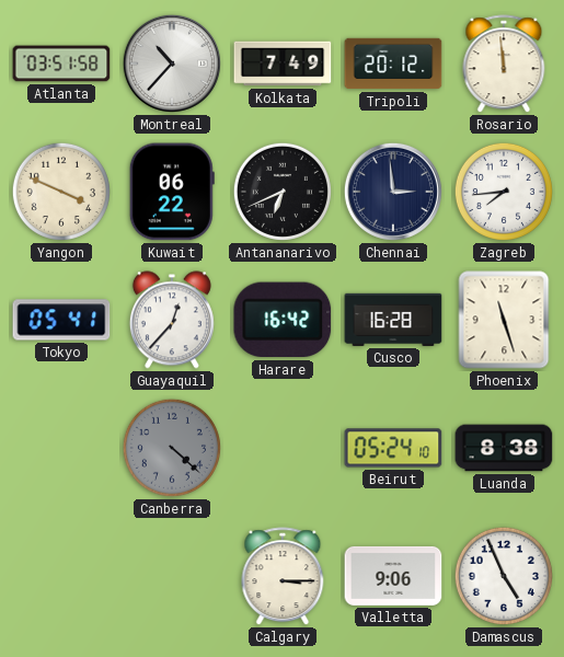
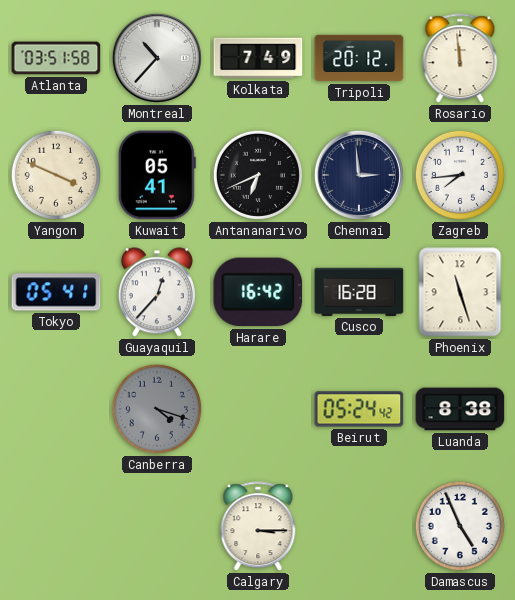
Kuwait: 06:22 -> 05:41
Canberra: 4:22 -> 4:18
Beirut: 05:24:10 -> 05:24:42
Valletta: 9:06 -> none
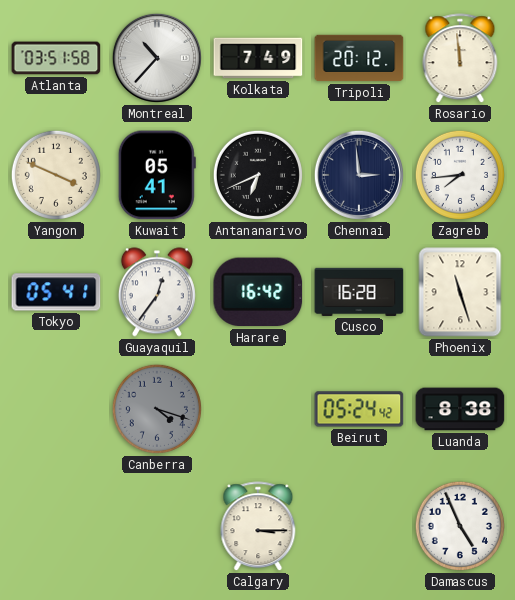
Guayaquil: 12:37 -> 12:36
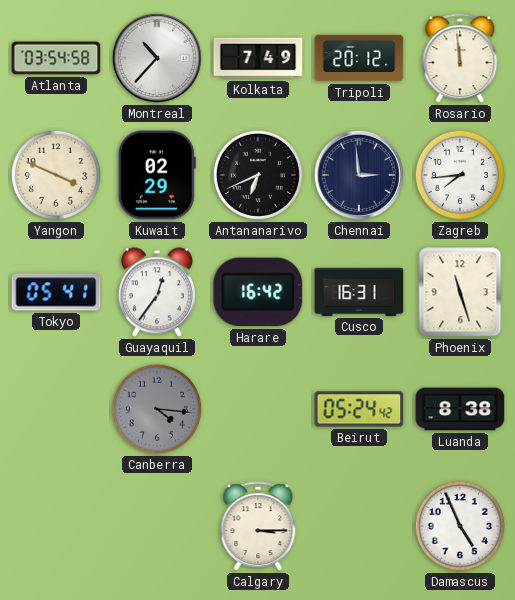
Atlanta: 03:51 -> 03:54
Kuwait: 05:41 -> 02:29
Cusco: 16:28 -> 16:31
Canberra: 4:18 -> 4:16
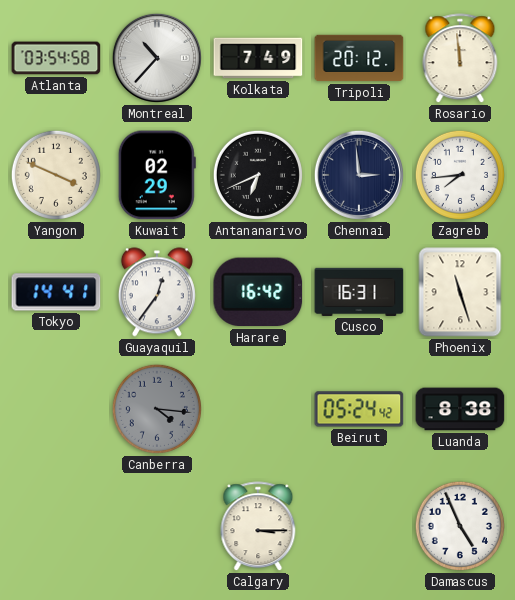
Tokyo: 05:41 -> 14:41
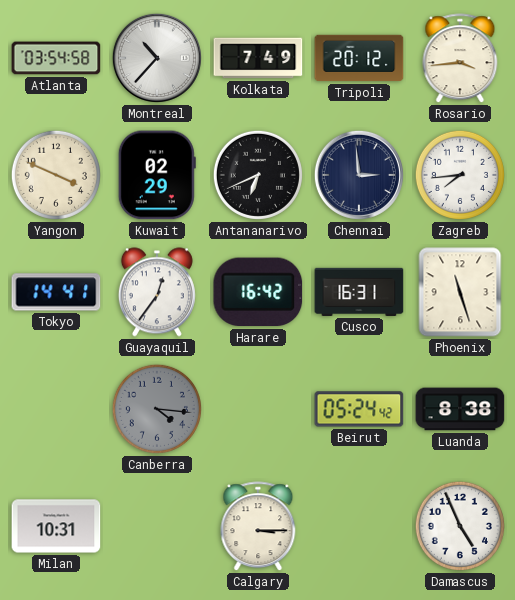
Rosario: 11:59 -> 3:44
Milan: none -> 10:31
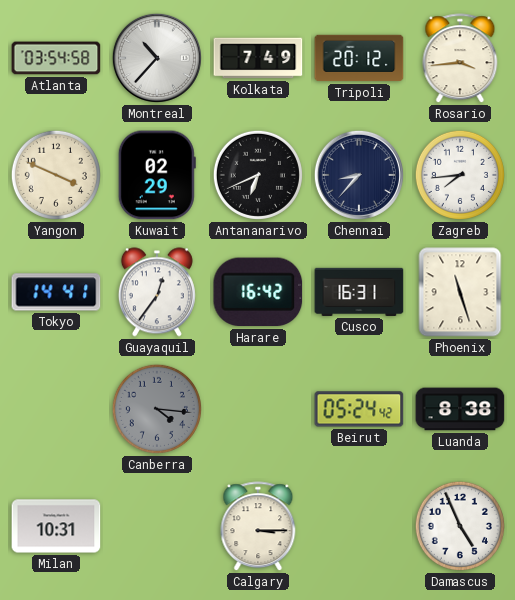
Chennai: 2:59 -> 8:37
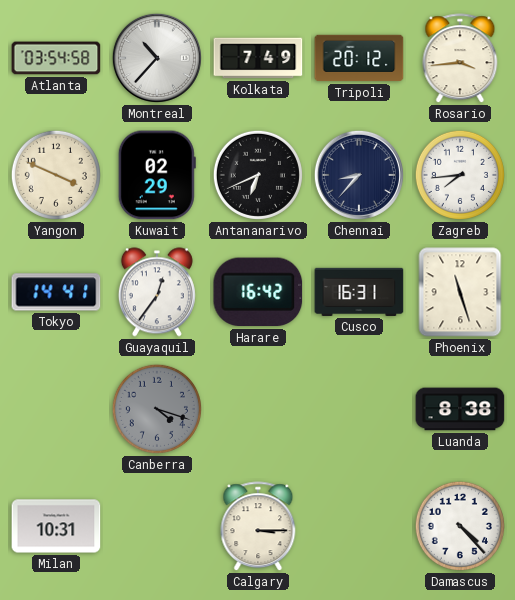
Canberra: 4:16 -> 4:18
Beirut: 05:24 -> none
Damascus: 4:56 -> 4:23
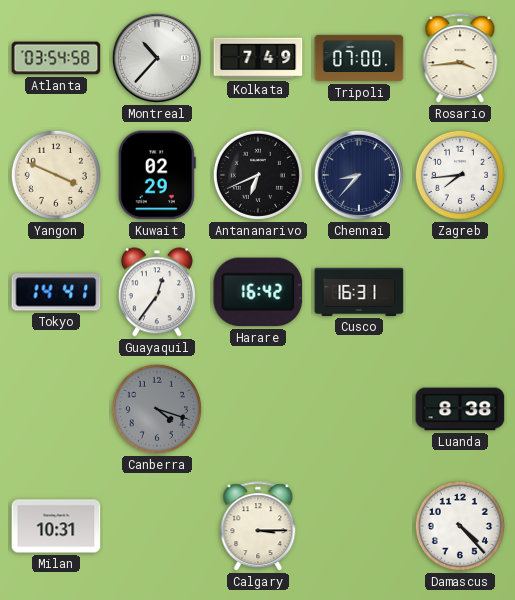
Tripoli: 20:12 -> 07:00
Phoenix: 11:27 -> none
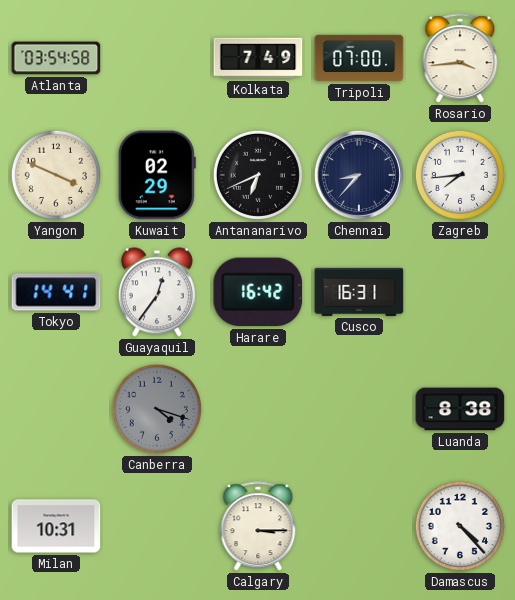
Montreal: 10:37 -> none
